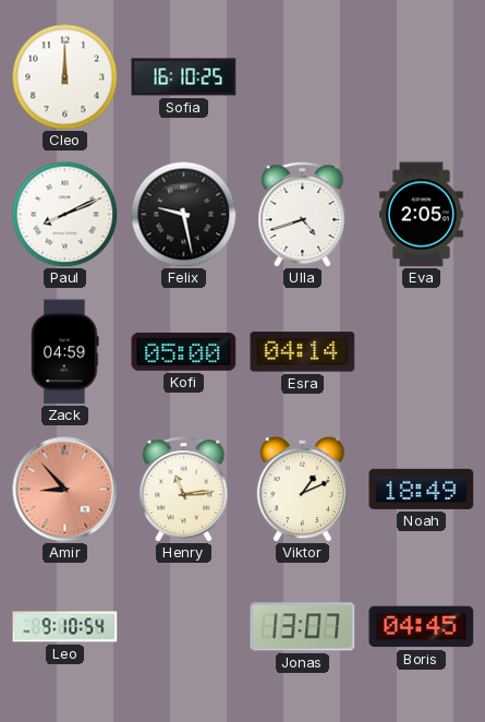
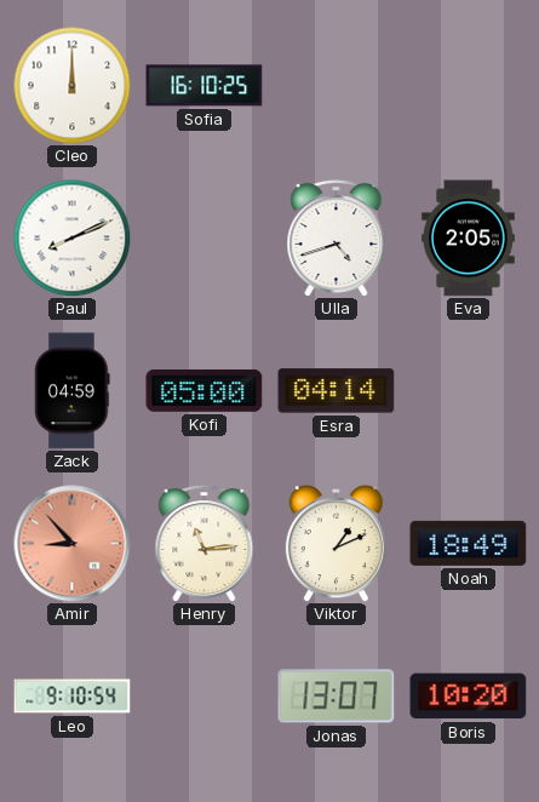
Felix: 9:28 -> none
Boris: 04:45 -> 10:20
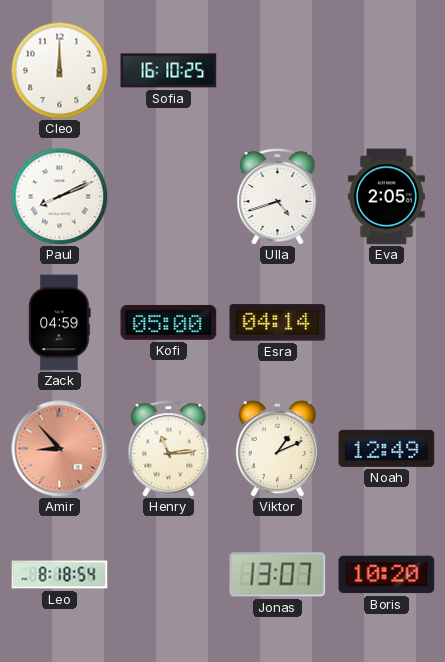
Noah: 18:49 -> 12:49
Leo: 9:10 -> 8:18
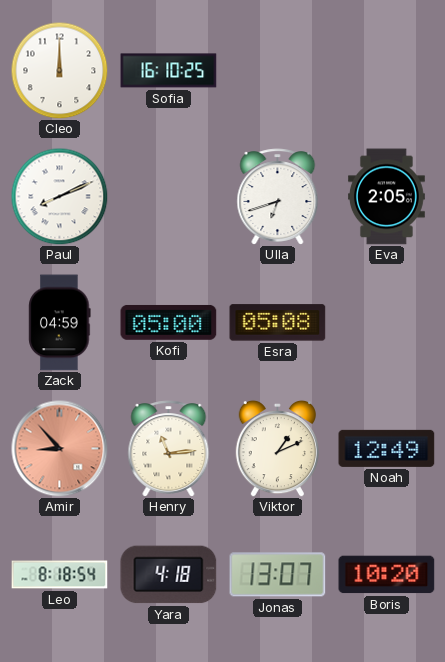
Ulla: 4:42 -> 6:42
Esra: 04:14 -> 05:08
Yara: none -> 4:18
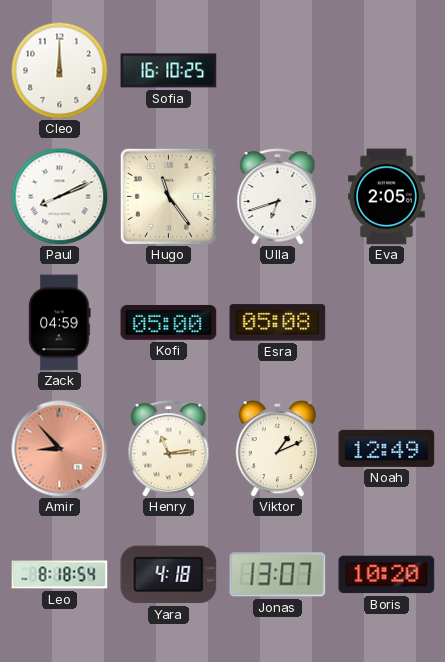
Hugo: none -> 11:24
